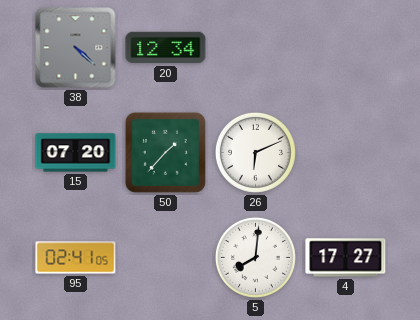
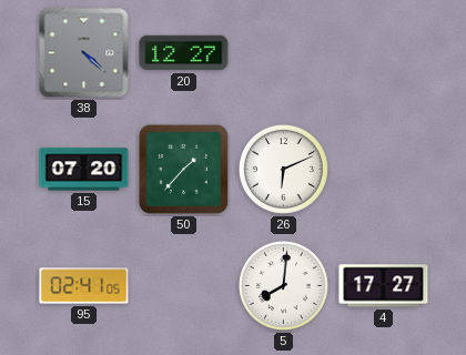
20: 12:34 -> 12:27
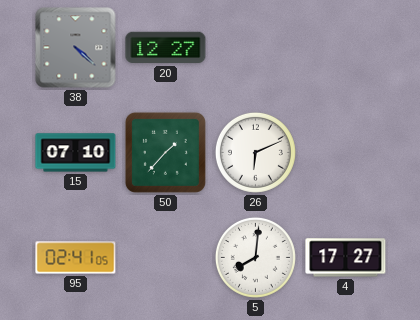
15: 07:20 -> 07:10
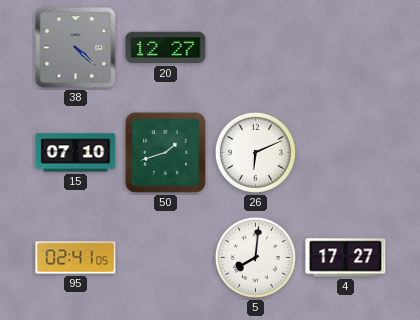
50: 1:37 -> 1:42
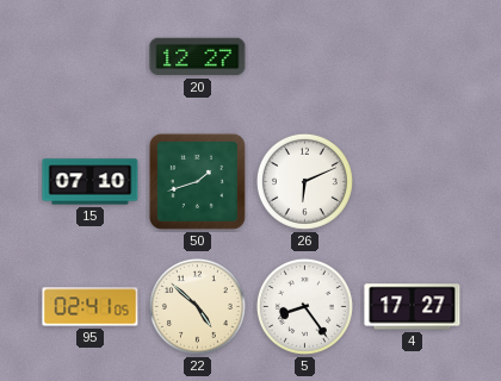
38: 4:22 -> none
22: none -> 4:52
5: 8:01 -> 8:24
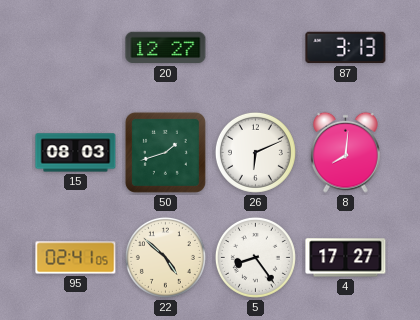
87: none -> 3:13
15: 07:10 -> 08:03
8: none -> 8:01
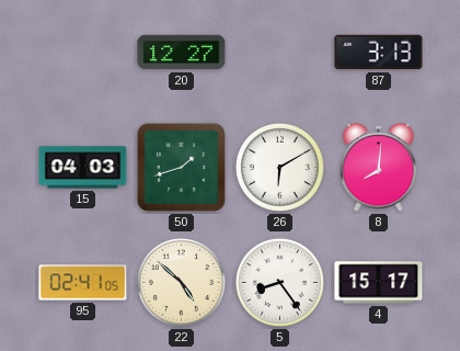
15: 08:03 -> 04:03
26: 6:11 -> 6:10
4: 17:27 -> 15:17
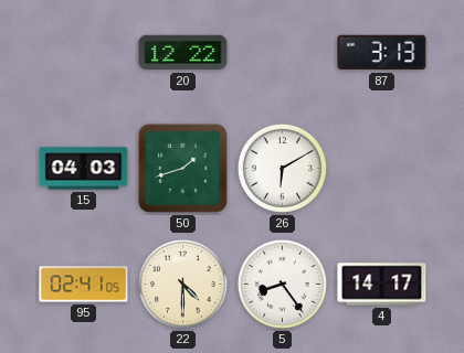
20: 12:27 -> 12:22
8: 8:01 -> none
22: 4:52 -> 4:30
4: 15:17 -> 14:17
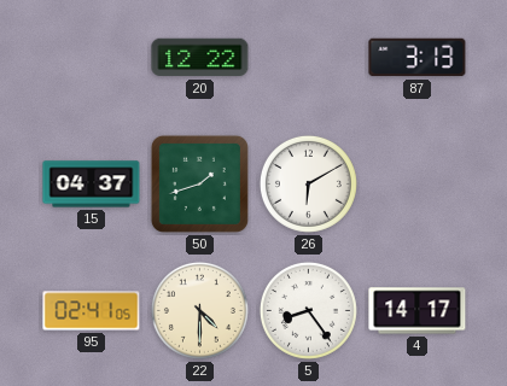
15: 04:03 -> 04:37
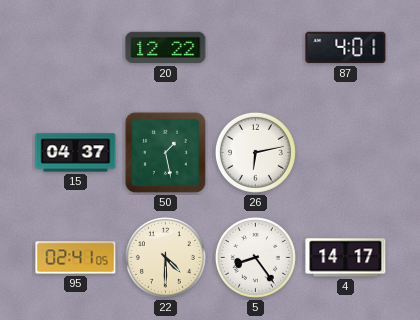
87: 3:13 -> 4:01
50: 1:42 -> 1:28
26: 6:10 -> 6:13
